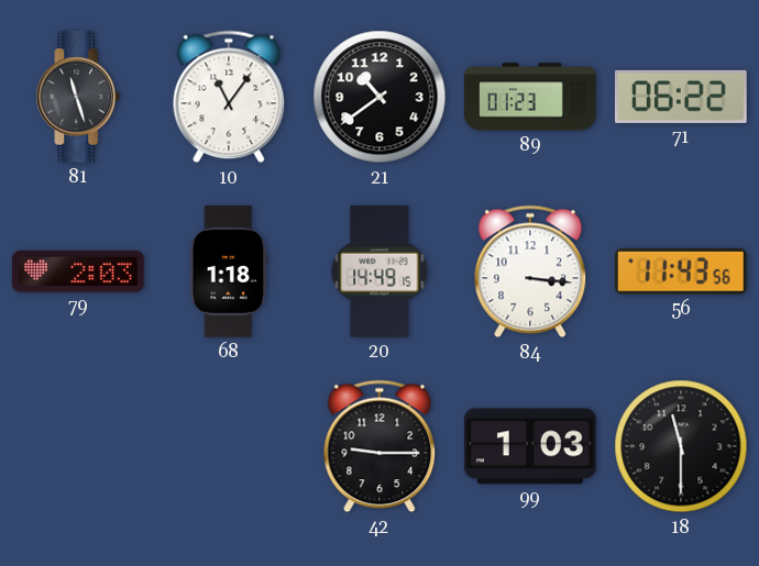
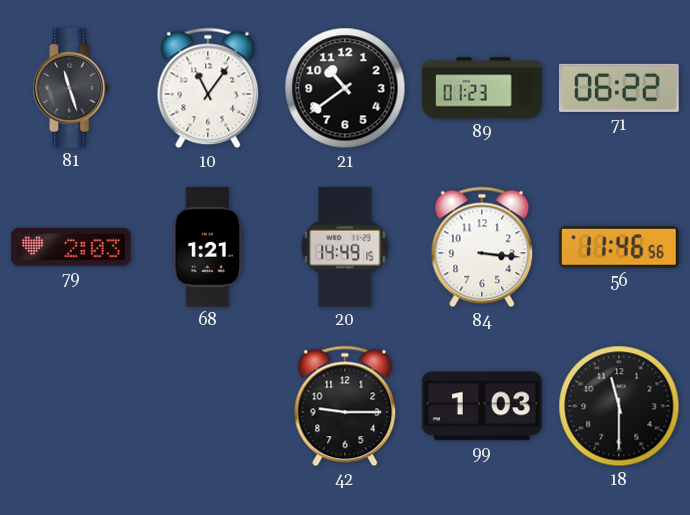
68: 1:18 -> 1:21
56: 11:43 -> 11:46
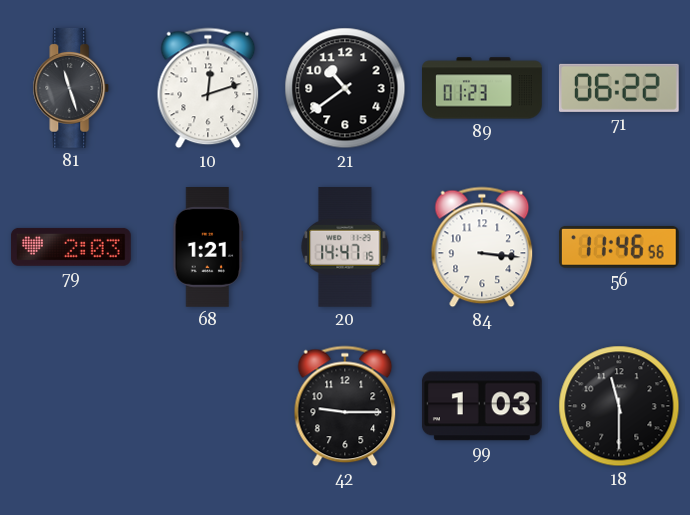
10: 11:06 -> 12:12
20: 14:49 -> 14:47
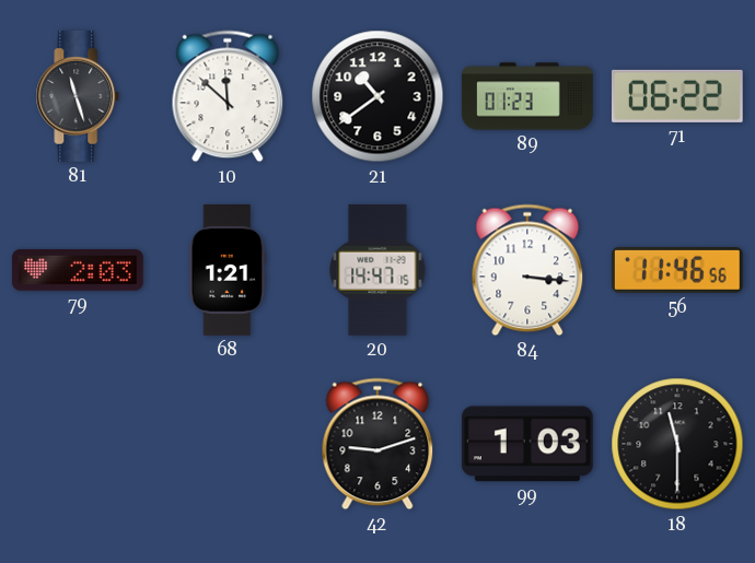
10: 12:12 -> 11:52
42: 9:15 -> 9:12
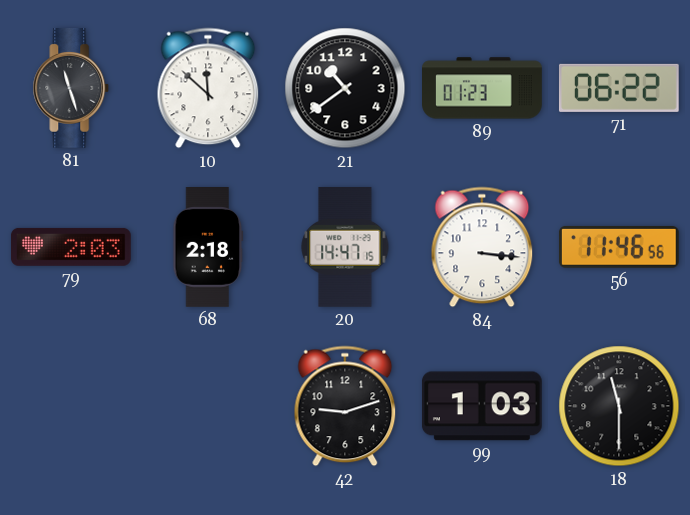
68: 1:21 -> 2:18
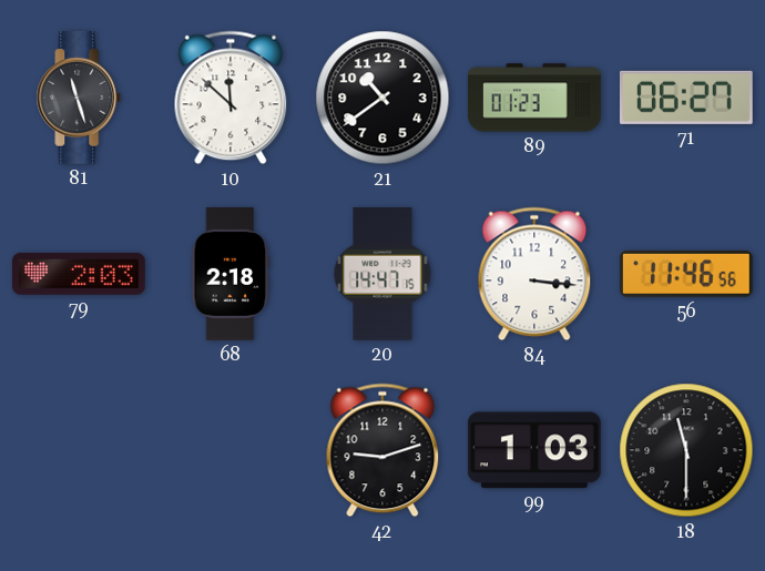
71: 06:22 -> 06:27
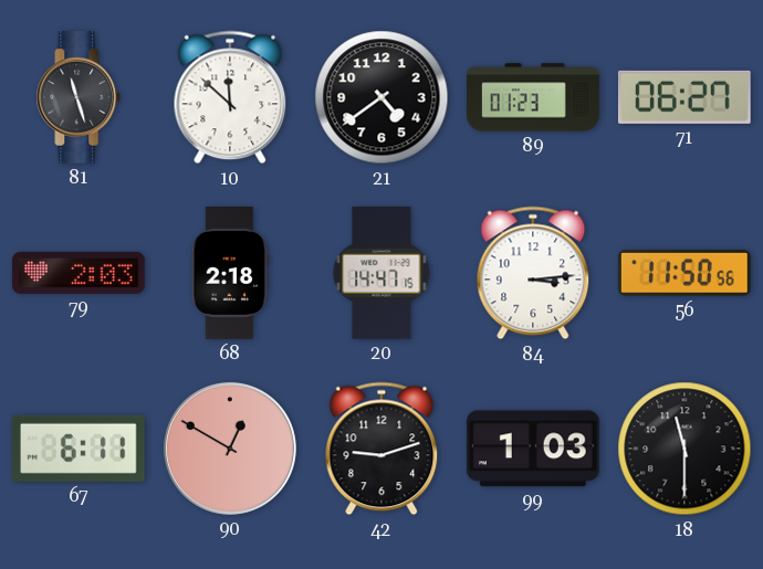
21: 10:39 -> 4:39
84: 3:16 -> 3:14
56: 11:46 -> 11:50
67: none -> 6:11
90: none -> 12:50
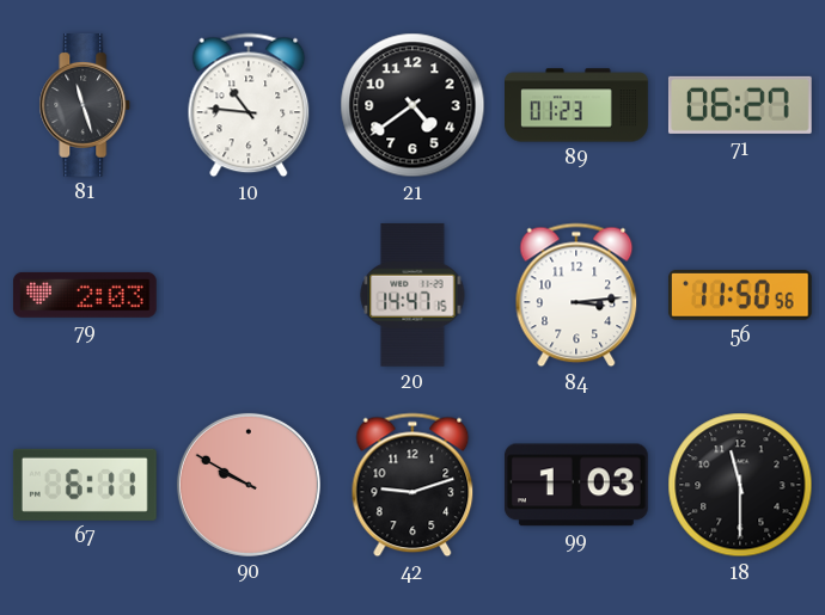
10: 11:52 -> 10:46
68: 2:18 -> none
90: 12:50 -> 9:50
